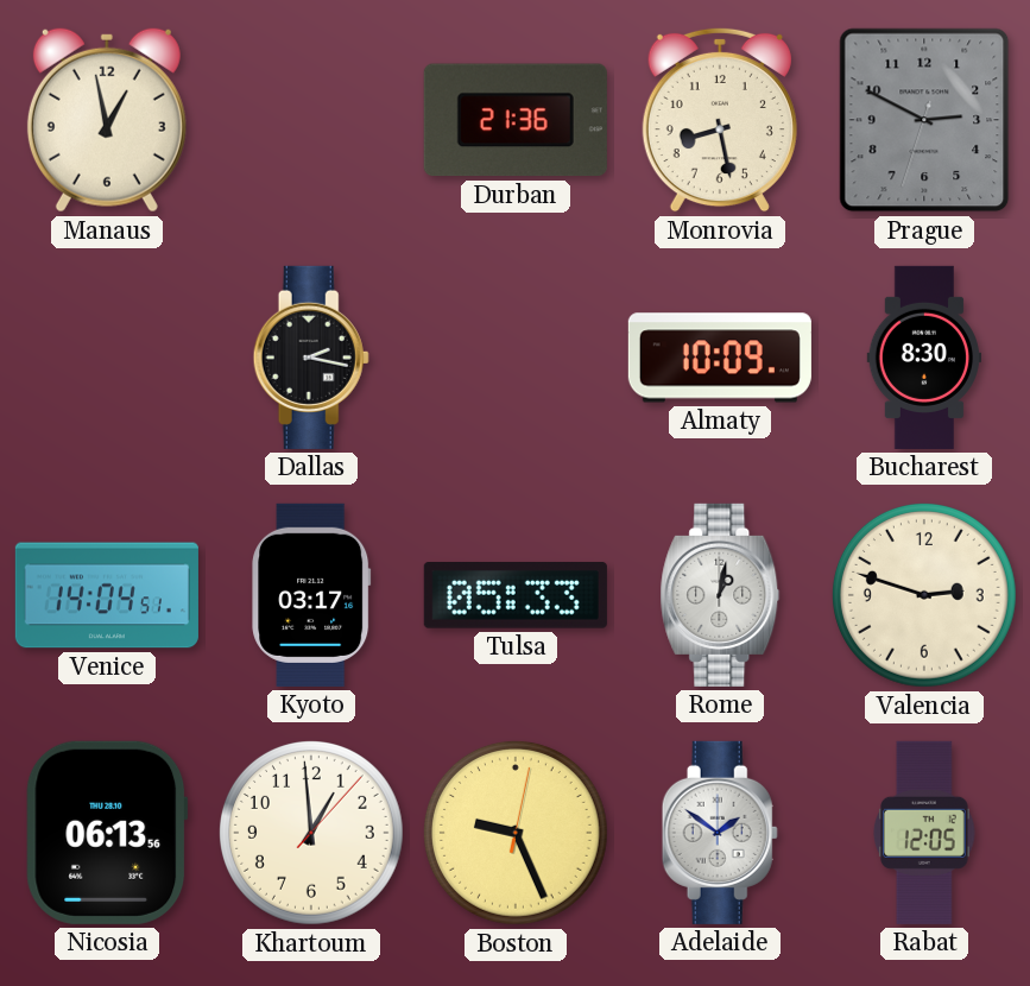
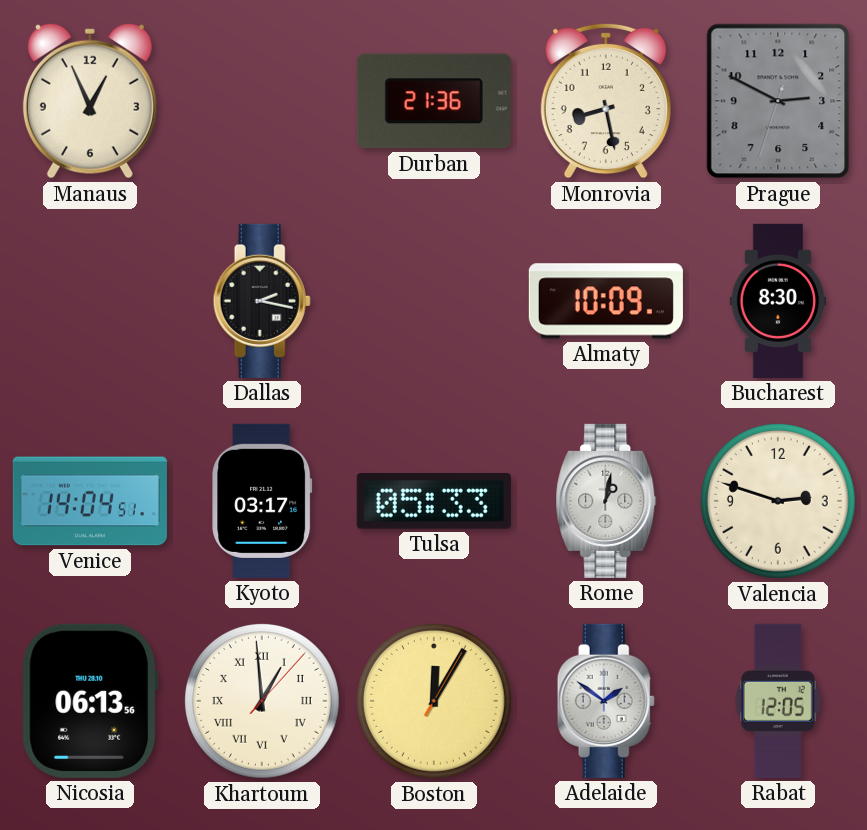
Manaus: 12:58 -> 12:56
Khartoum numerals: Arabic -> Roman
Boston: 9:26 -> 12:05
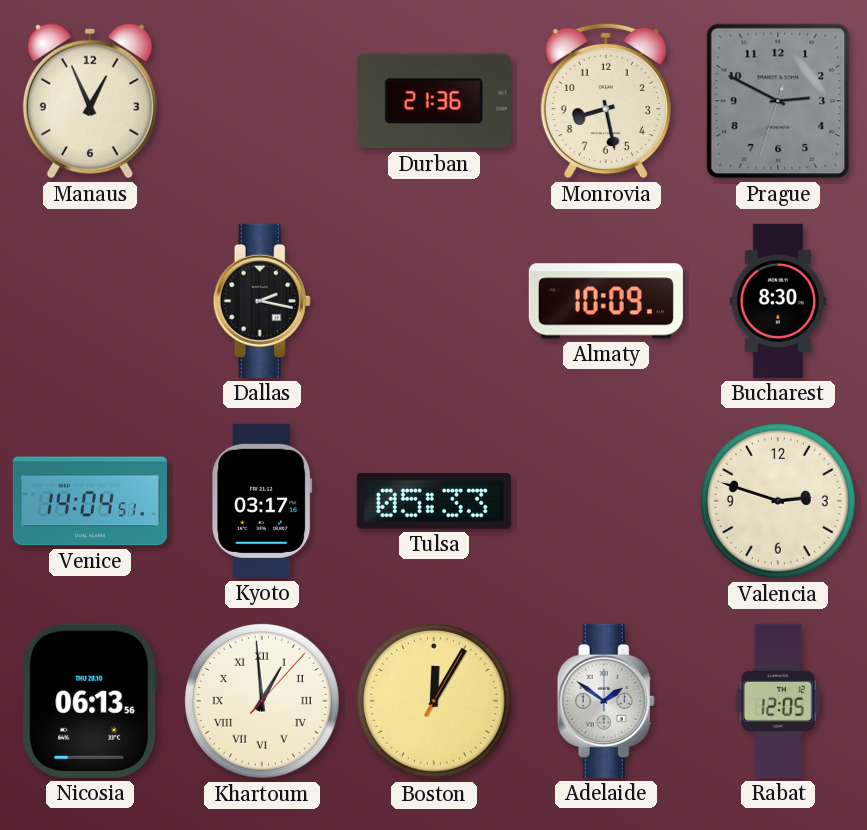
Rome: 1:02 -> none
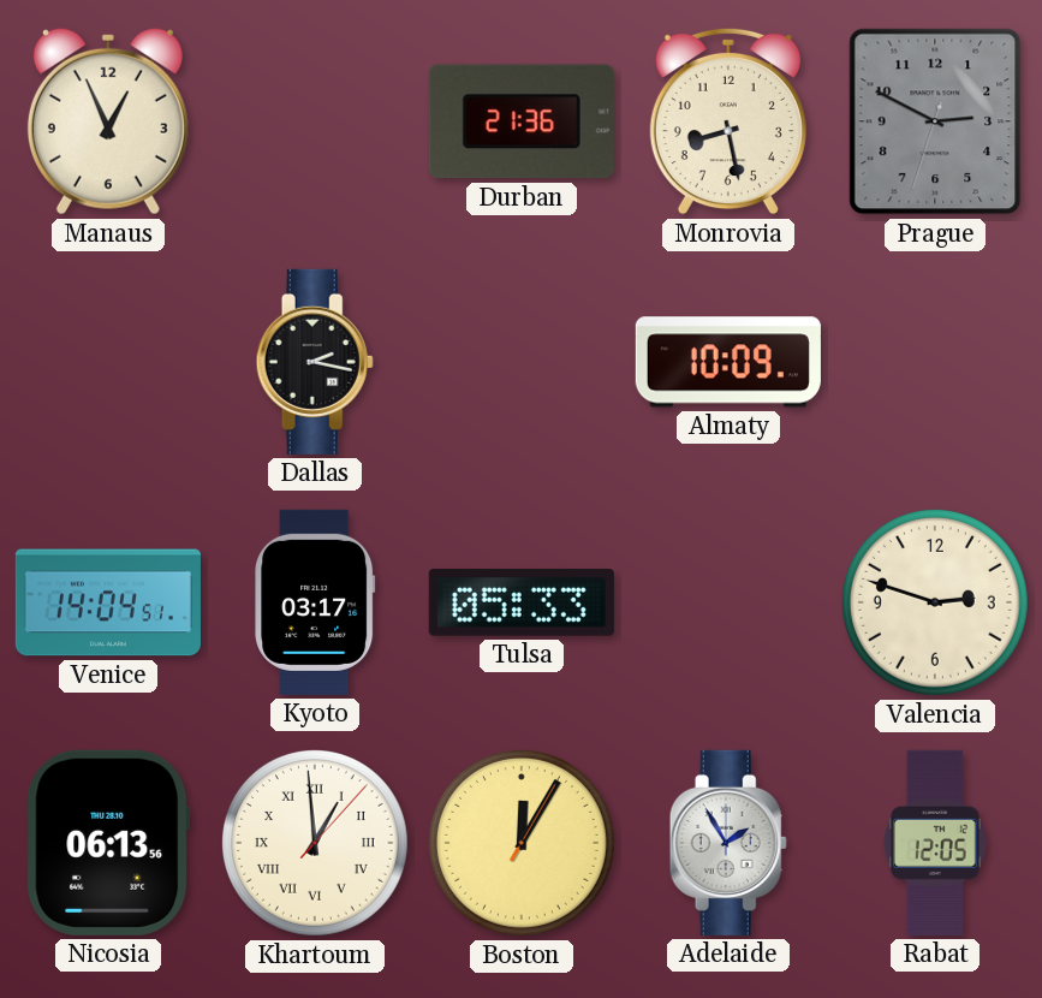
Bucharest: 8:30 -> none
Adelaide: 1:51 -> 1:55
